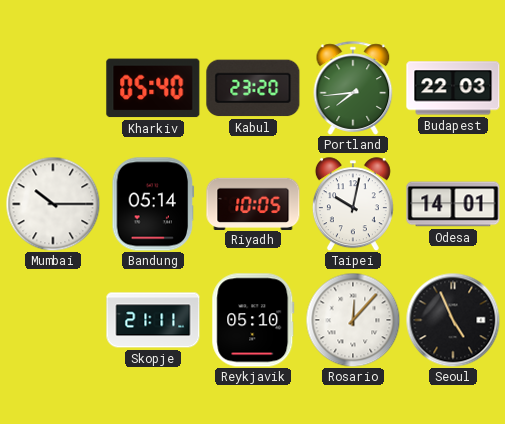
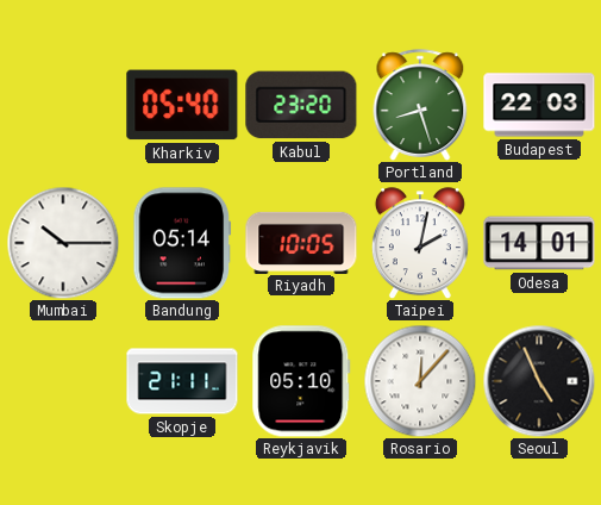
Portland: 7:44 -> 8:27
Taipei: 10:02 -> 2:02
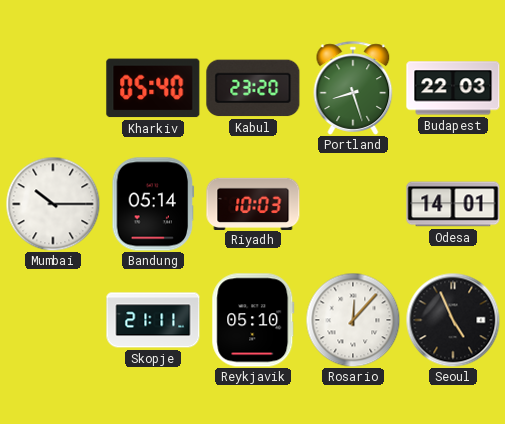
Riyadh: 10:05 -> 10:03
Taipei: 2:02 -> none
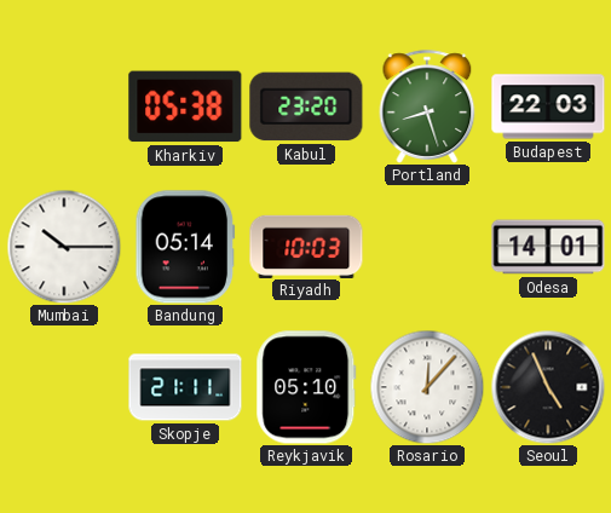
Kharkiv: 05:40 -> 05:38
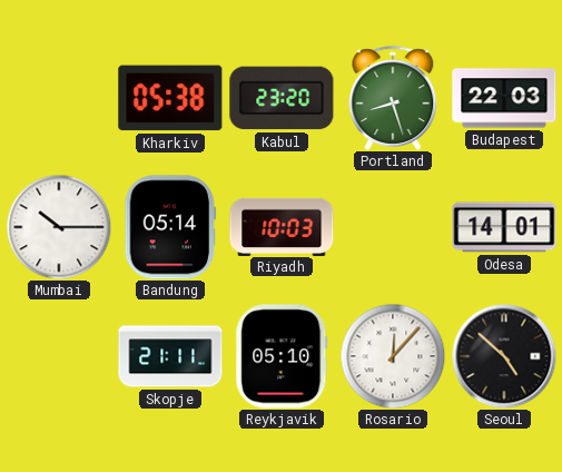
Seoul: 4:56 -> 4:52
